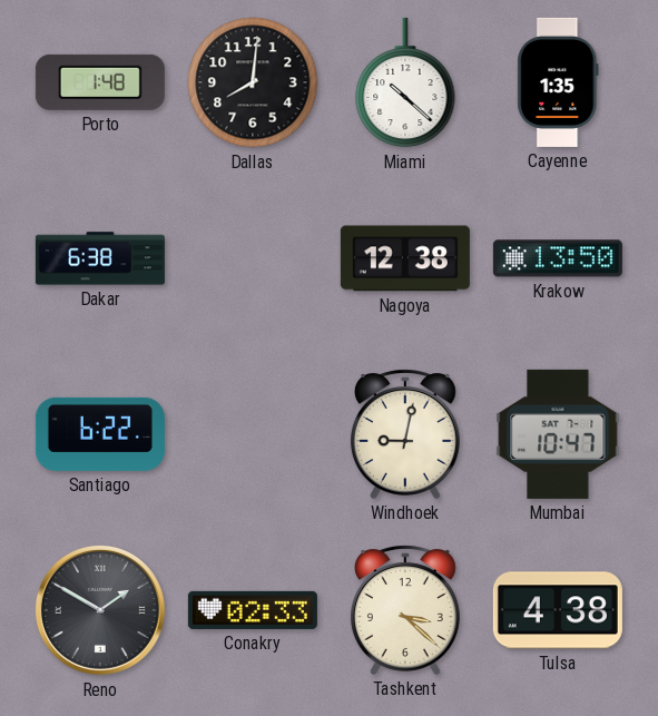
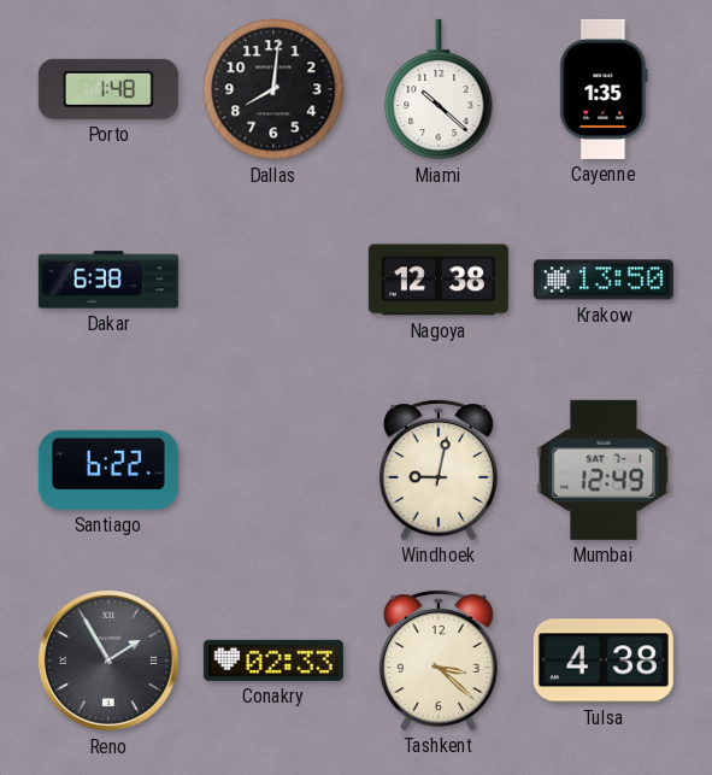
Mumbai: 10:47 -> 12:49
Reno: 1:50 -> 1:55
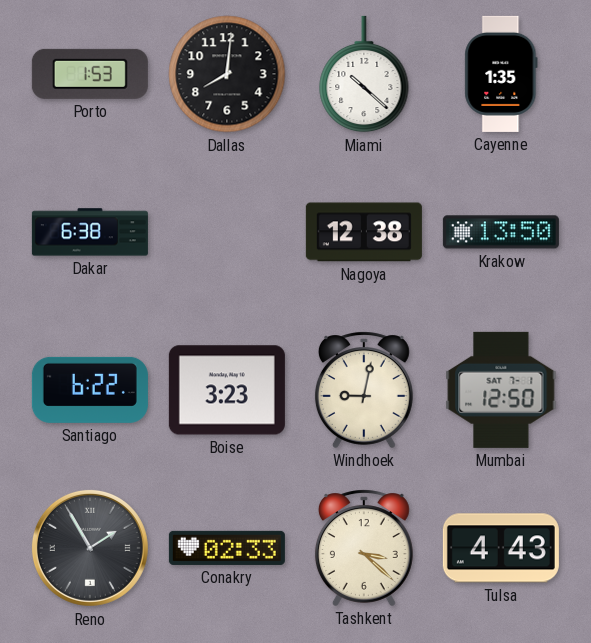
Porto: 1:48 -> 1:53
Boise: none -> 3:23
Mumbai: 12:49 -> 12:50
Tulsa: 4:38 -> 4:43
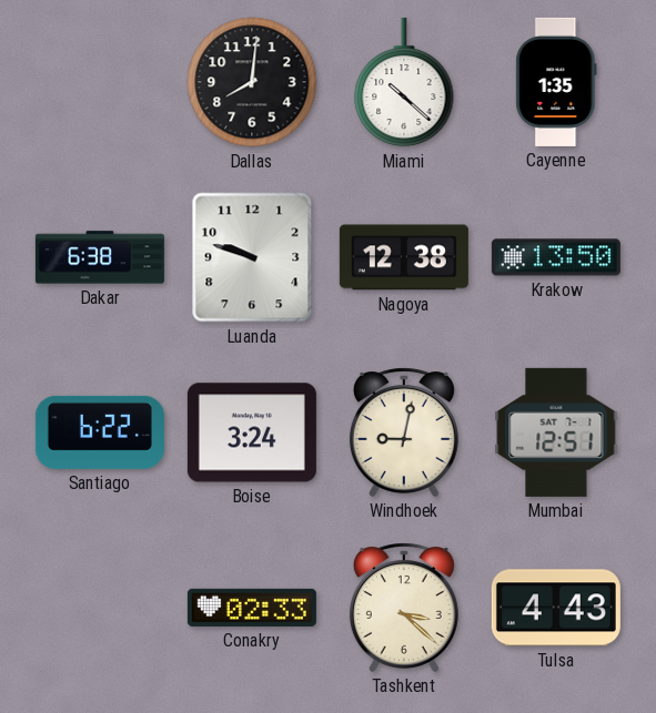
Porto: 1:53 -> none
Luanda: none -> 9:48
Boise: 3:23 -> 3:24
Mumbai: 12:50 -> 12:51
Reno: 1:55 -> none
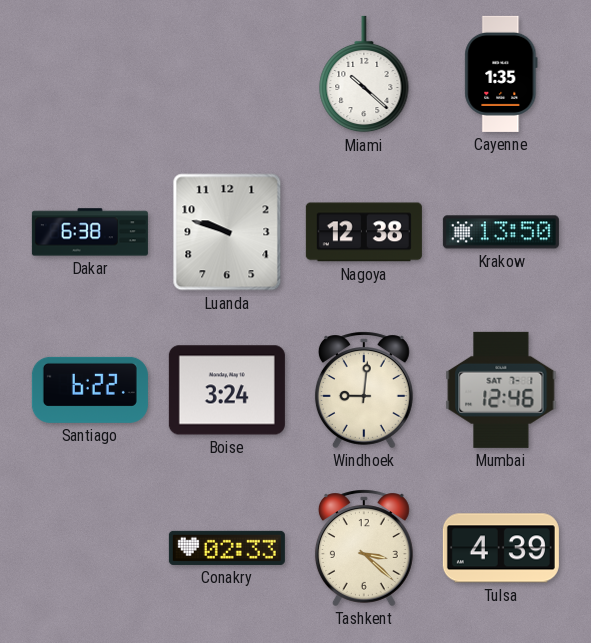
Dallas: 8:01 -> none
Windhoek: 9:02 -> 9:01
Mumbai: 12:51 -> 12:46
Tulsa: 4:43 -> 4:39
